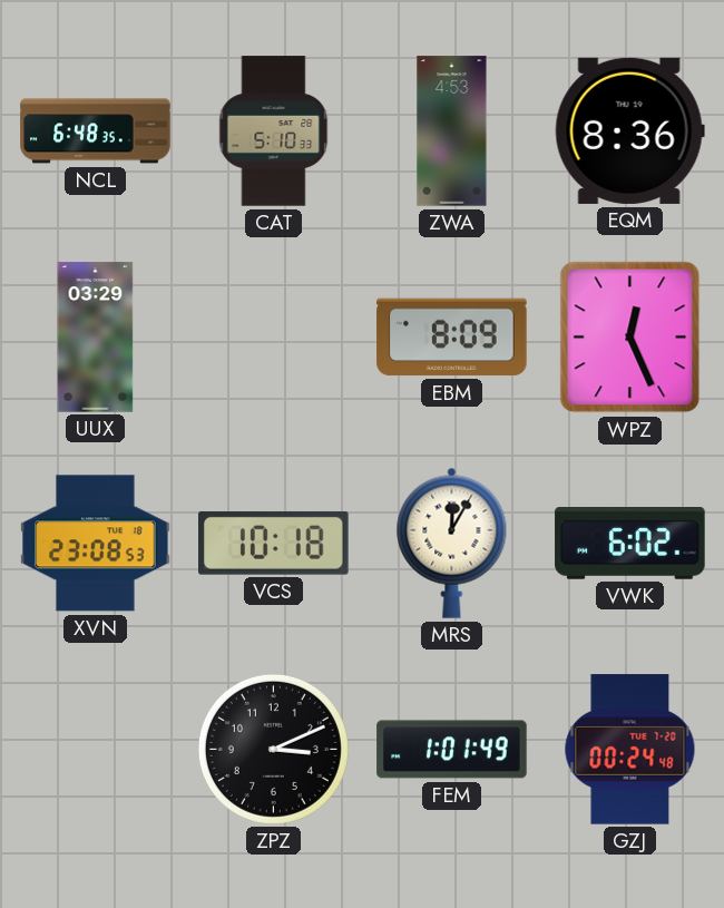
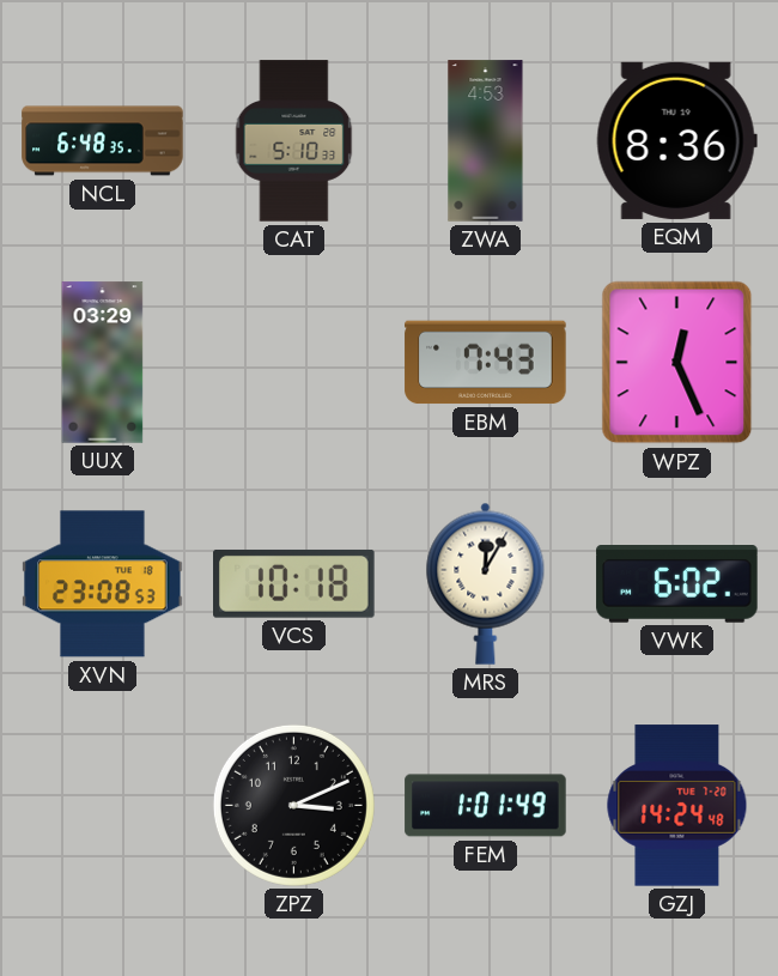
EBM: 8:09 -> 7:43
GZJ: 00:24 -> 14:24
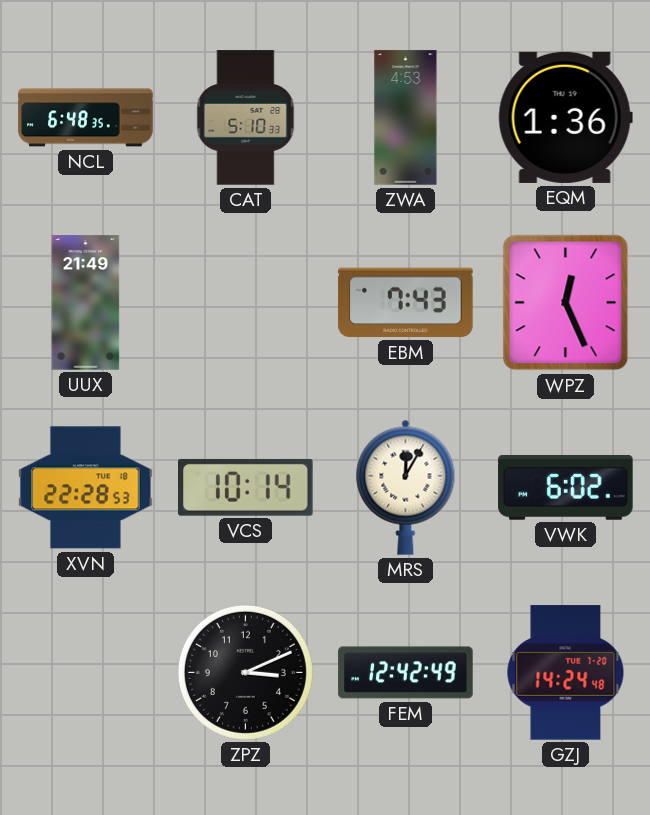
EQM: 8:36 -> 1:36
UUX: 03:29 -> 21:49
XVN: 23:08 -> 22:28
VCS: 10:18 -> 10:14
FEM: 1:01 -> 12:42
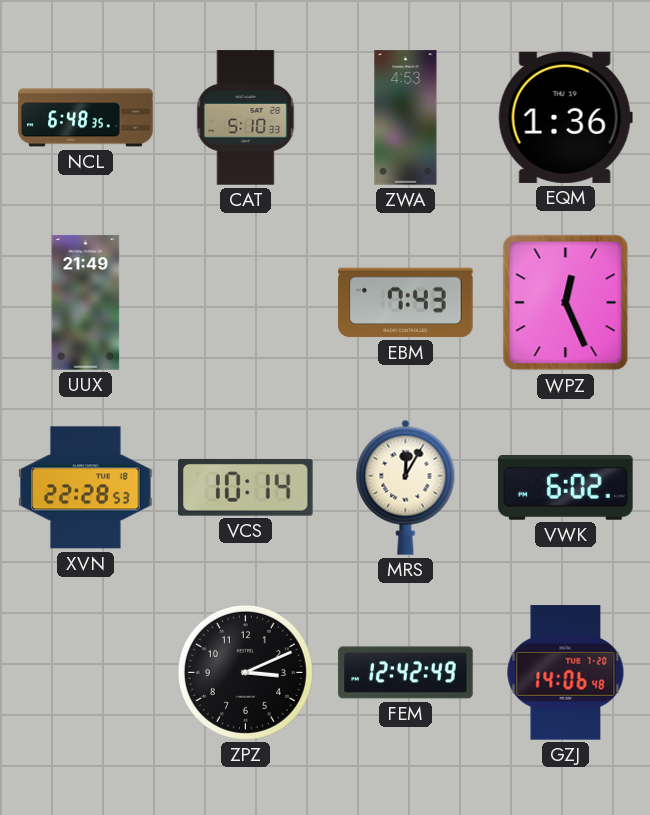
GZJ: 14:24 -> 14:06
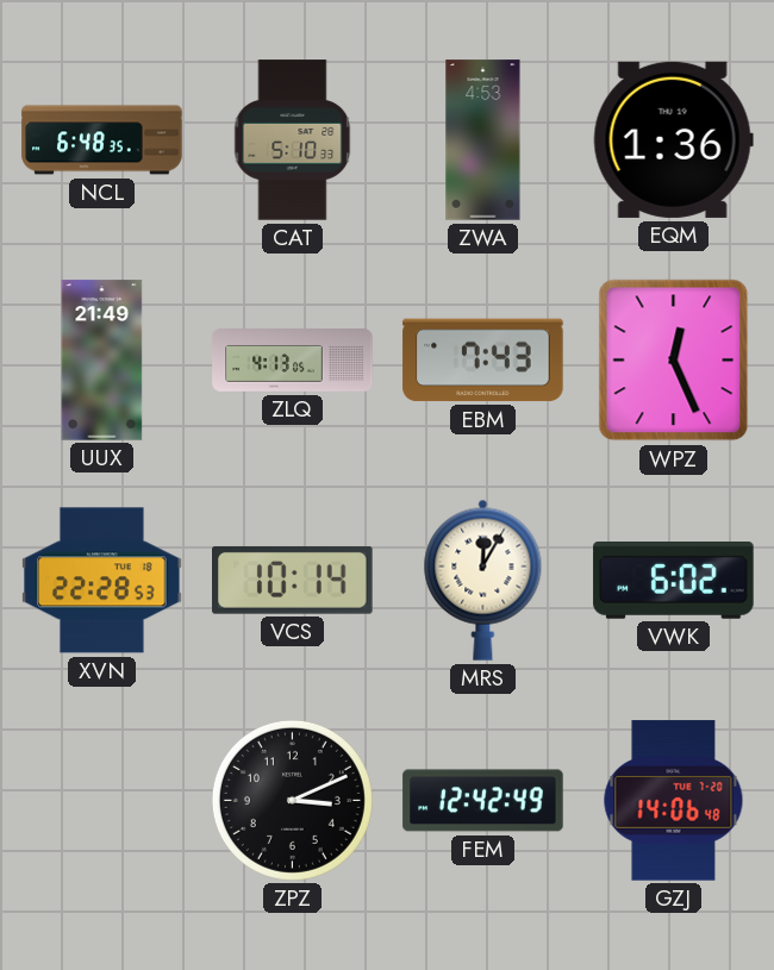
ZLQ: none -> 4:13
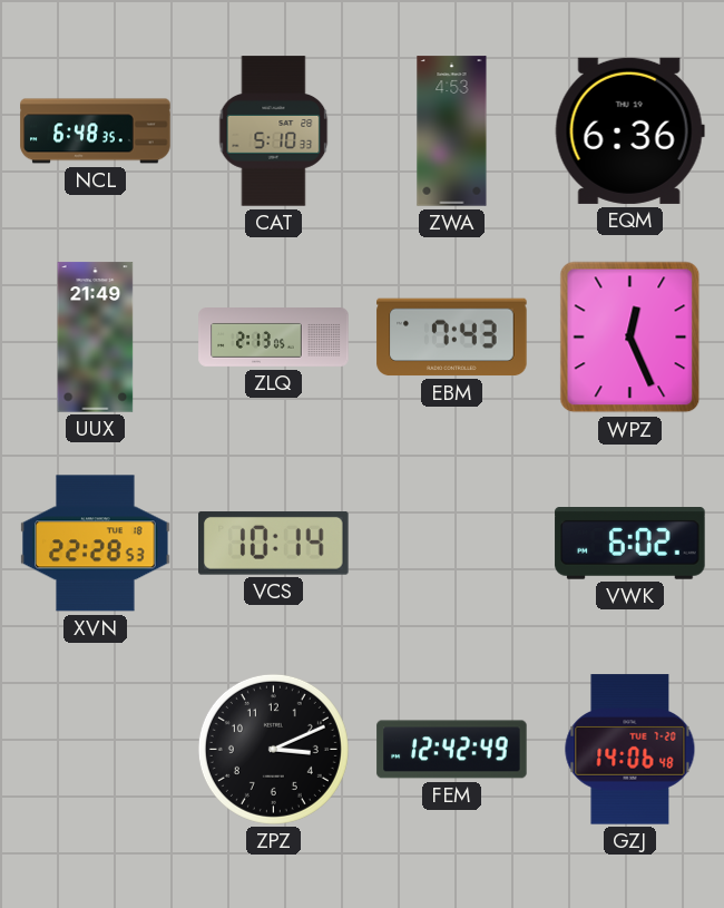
EQM: 1:36 -> 6:36
ZLQ: 4:13 -> 2:13
MRS: 12:05 -> none
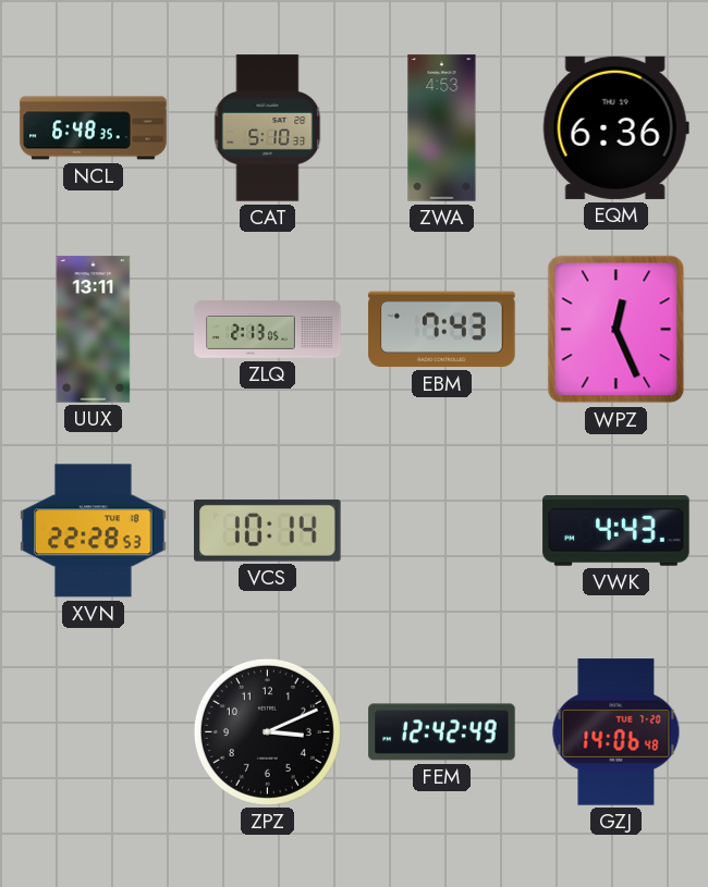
UUX: 21:49 -> 13:11
VWK: 6:02 -> 4:43
